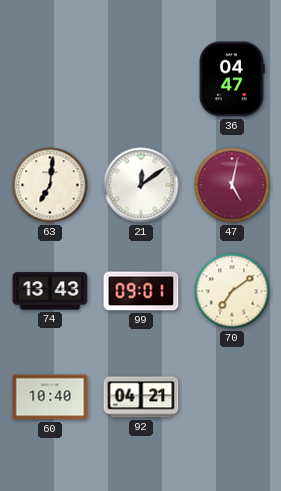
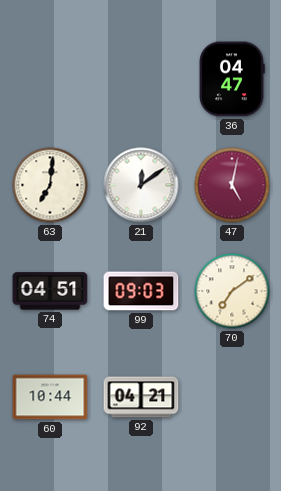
74: 13:43 -> 04:51
99: 09:01 -> 09:03
60: 10:40 -> 10:44
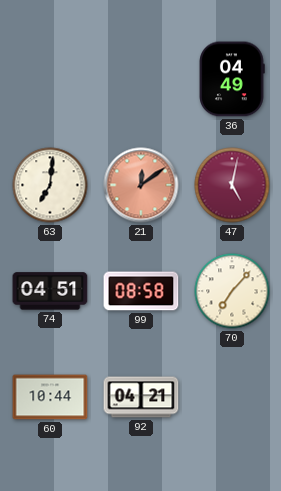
36: 04:47 -> 04:49
21 dial: white -> salmon
99: 09:03 -> 08:58
70: 7:09 -> 7:07
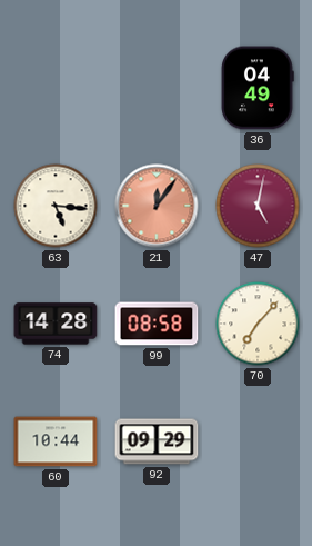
63: 7:01 -> 5:16
21: 12:09 -> 12:06
74: 04:51 -> 14:28
92: 04:21 -> 09:29
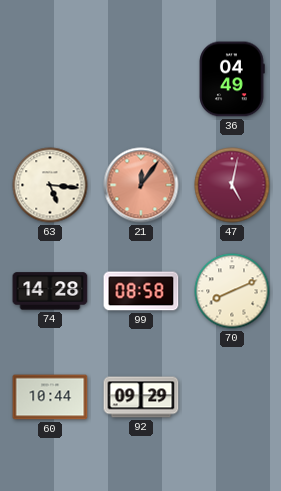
70: 7:07 -> 8:11
